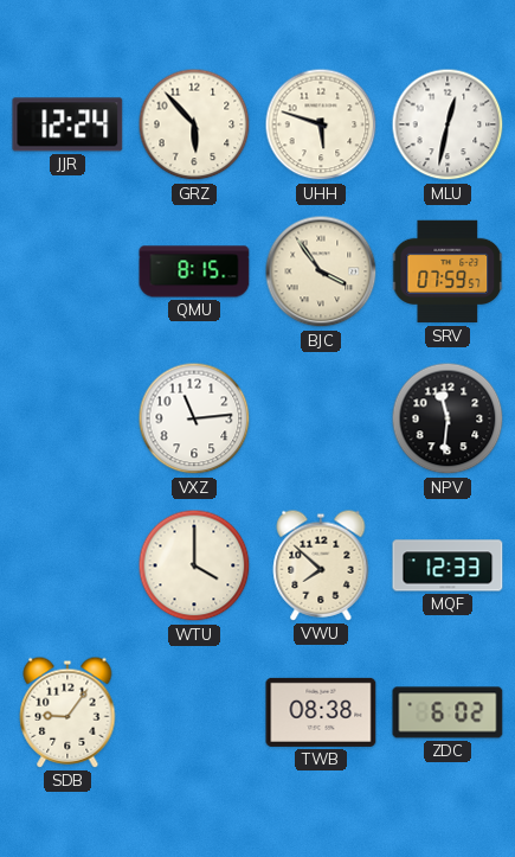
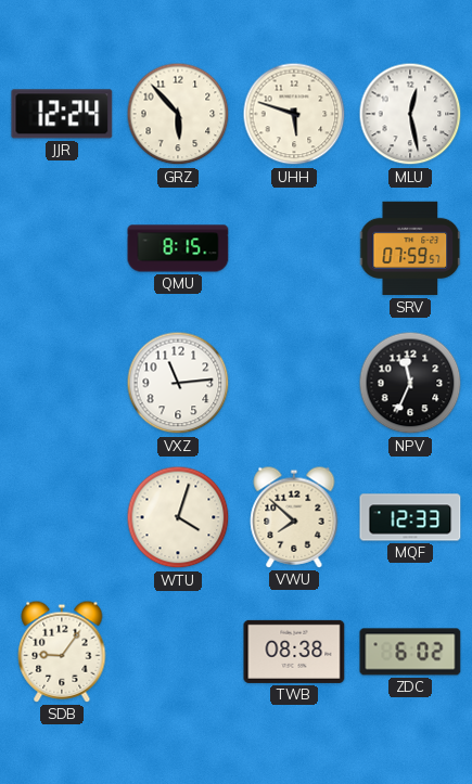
MLU: 12:32 -> 12:28
BJC: 3:54 -> none
NPV: 11:31 -> 11:34
WTU: 4:00 -> 4:03
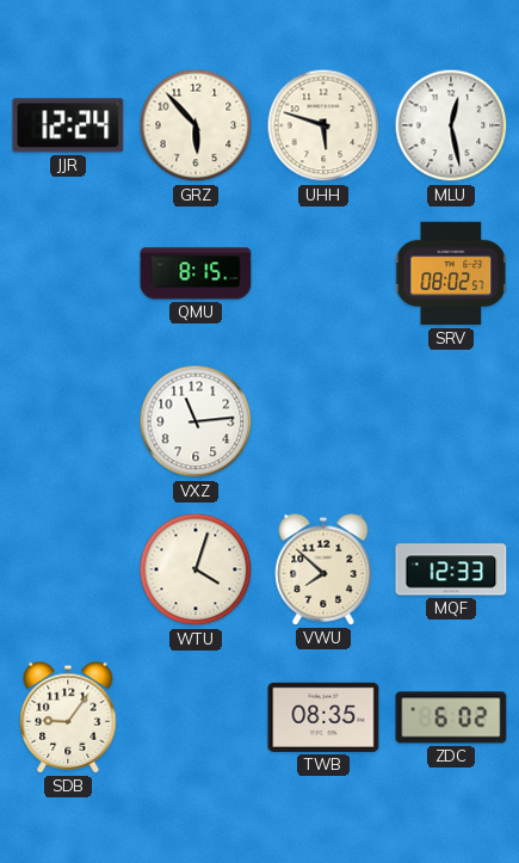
SRV: 07:59 -> 08:02
NPV: 11:34 -> none
TWB: 08:38 -> 08:35
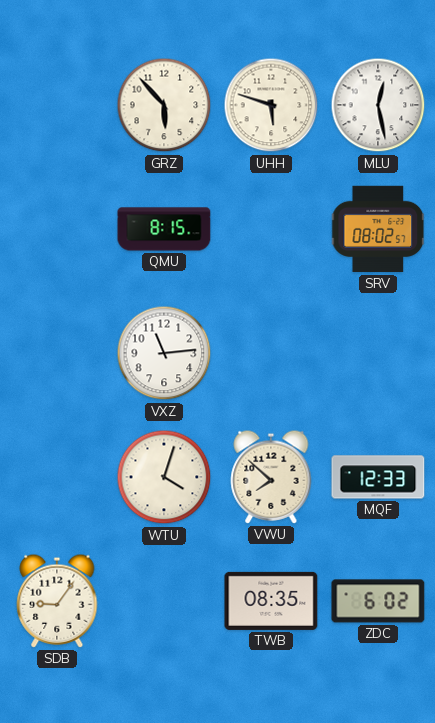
JJR: 12:24 -> none
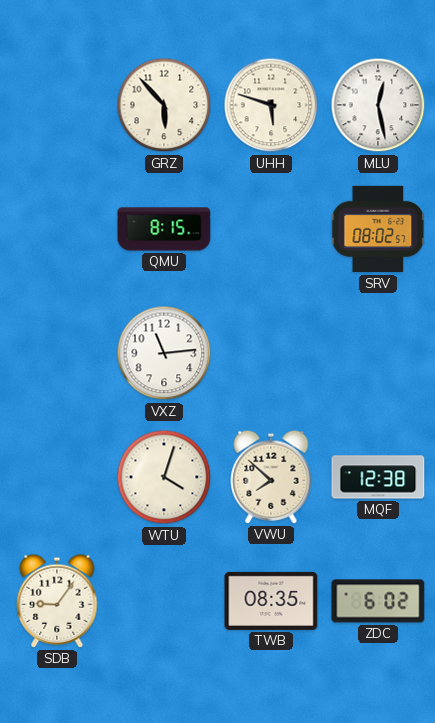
MQF: 12:33 -> 12:38
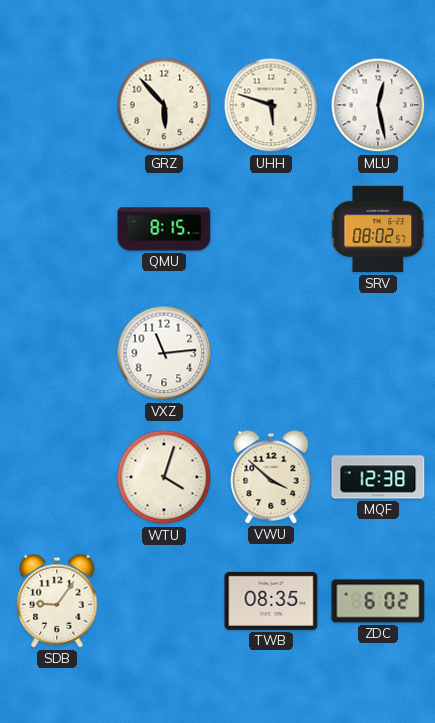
VWU: 7:52 -> 3:52
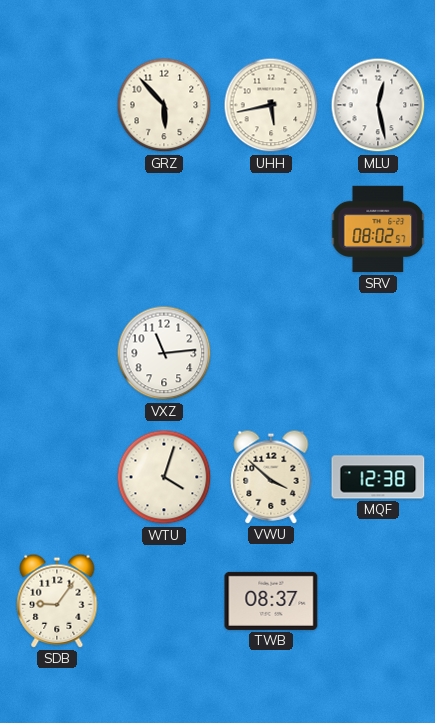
UHH: 5:48 -> 5:43
QMU: 8:15 -> none
TWB: 08:35 -> 08:37
ZDC: 6:02 -> none
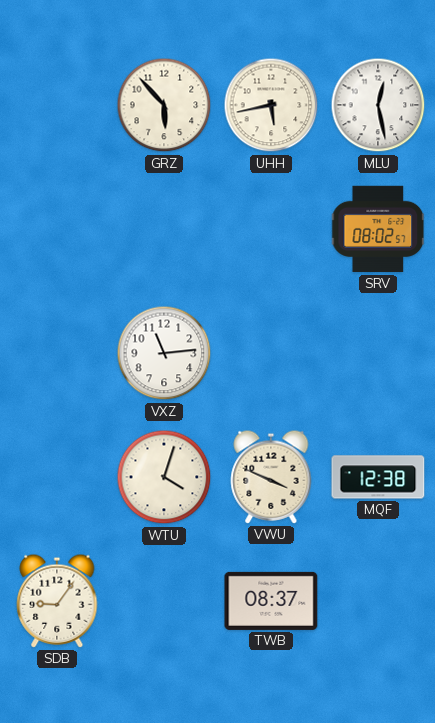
VWU: 3:52 -> 3:49
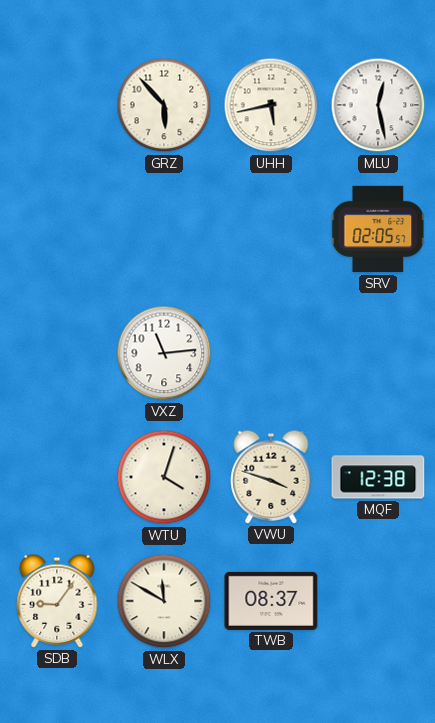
SRV: 08:02 -> 02:05
VWU: 3:49 -> 3:48
WLX: none -> 11:50
